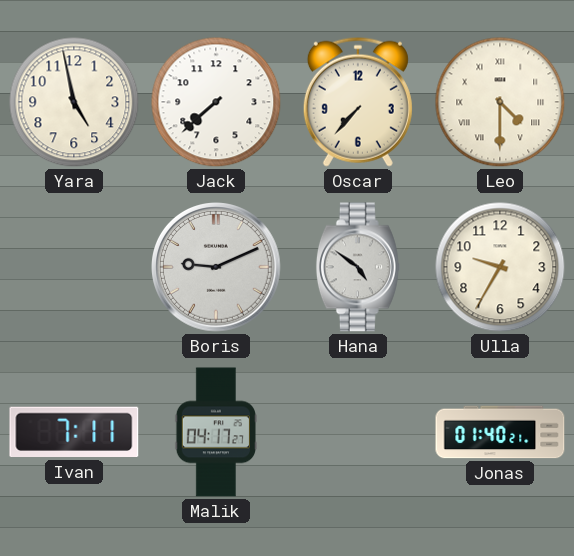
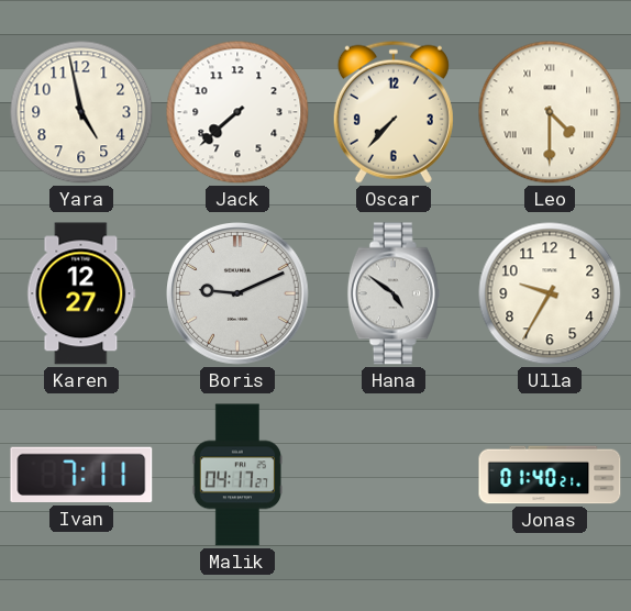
Karen: none -> 12:27
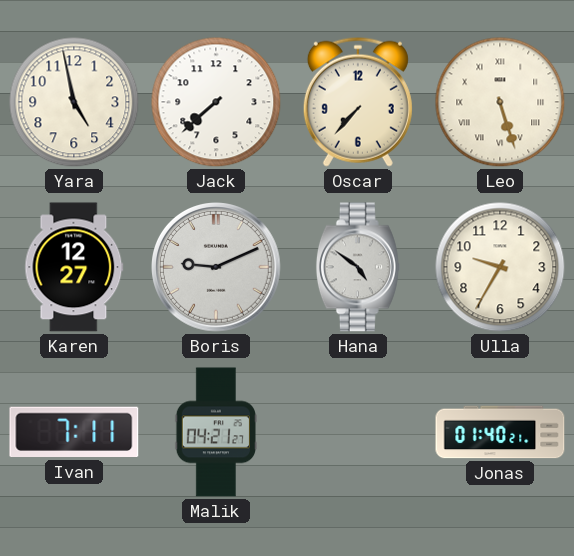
Leo: 4:30 -> 5:27
Malik: 04:17 -> 04:21
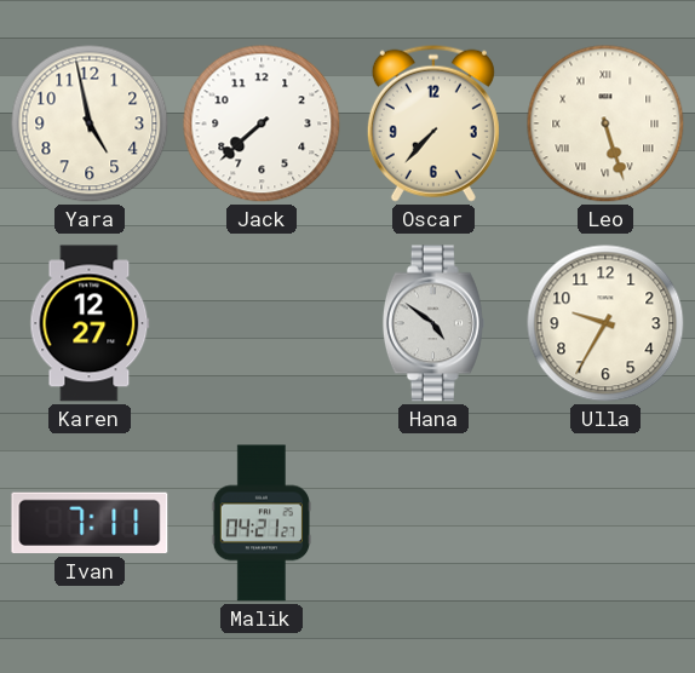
Boris: 9:11 -> none
Jonas: 01:40 -> none
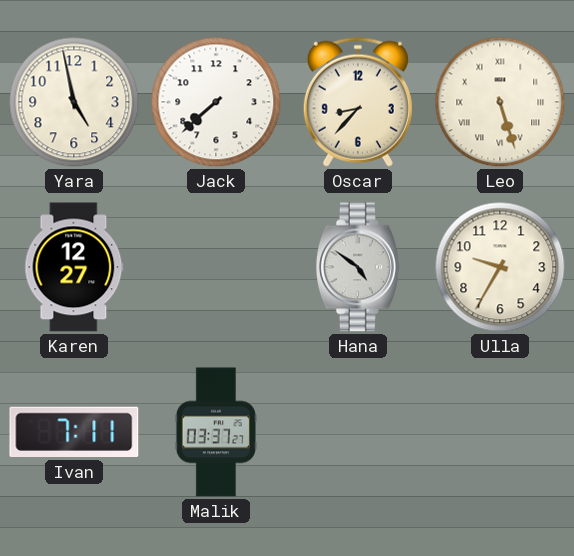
Oscar: 7:37 -> 8:37
Malik: 04:21 -> 03:37
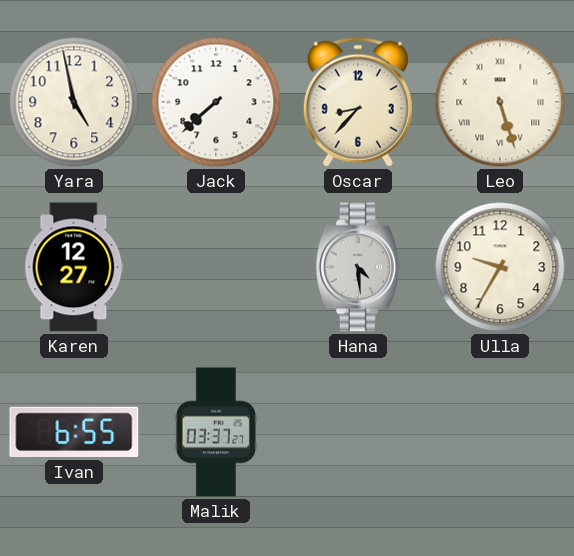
Hana: 4:51 -> 4:29
Ivan: 7:11 -> 6:55
